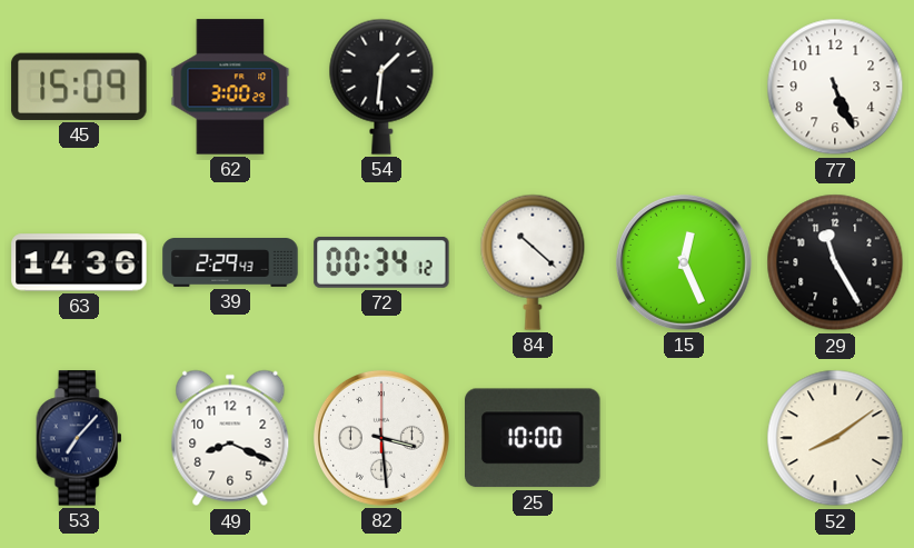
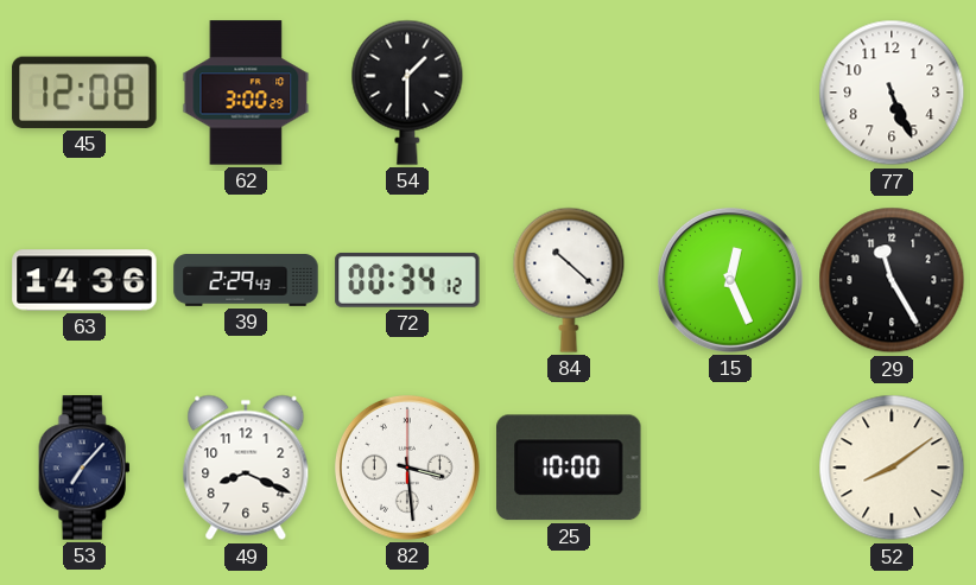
45: 15:09 -> 12:08
54: 1:31 -> 1:30
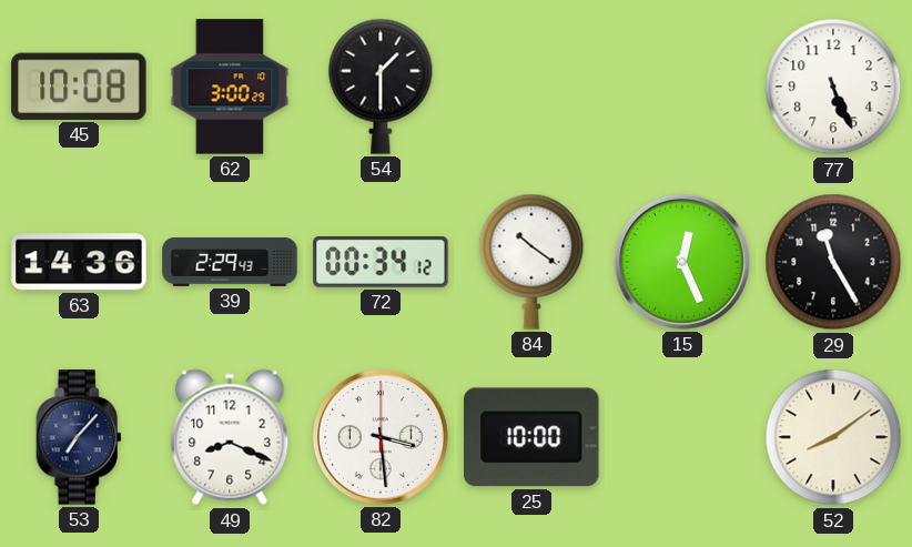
45: 12:08 -> 10:08
84: 10:22 -> 10:21
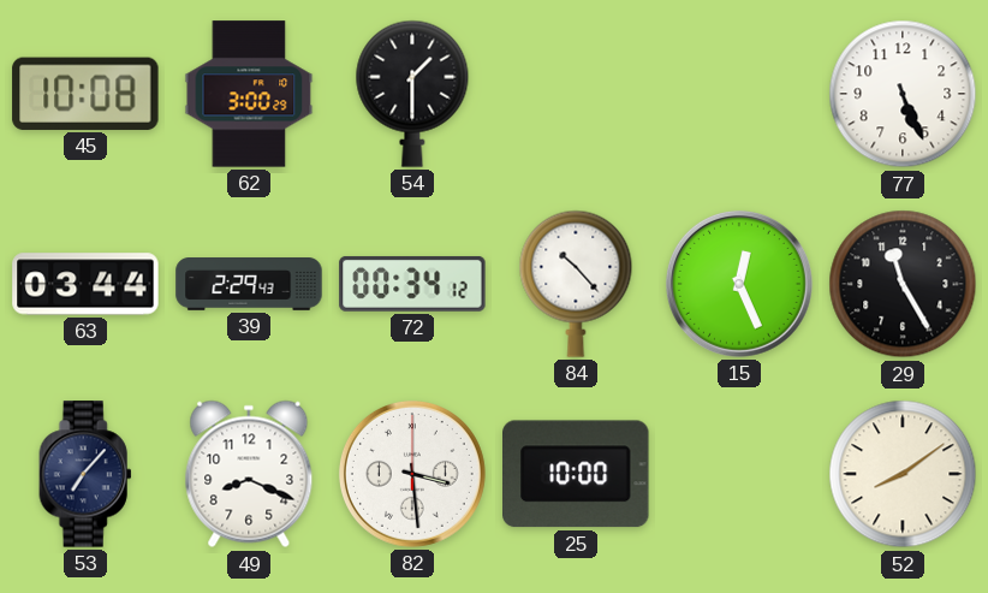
63: 14:36 -> 03:44
84: 10:21 -> 10:23
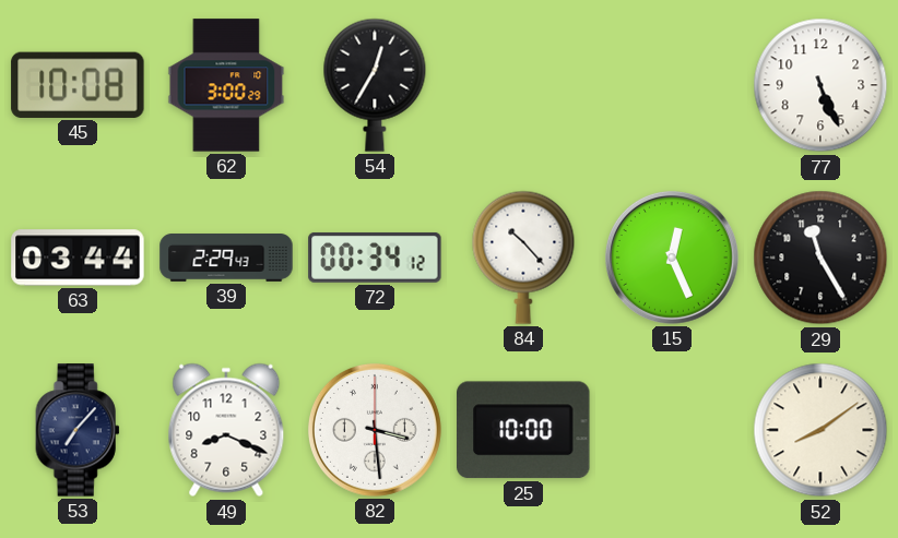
54: 1:30 -> 12:35
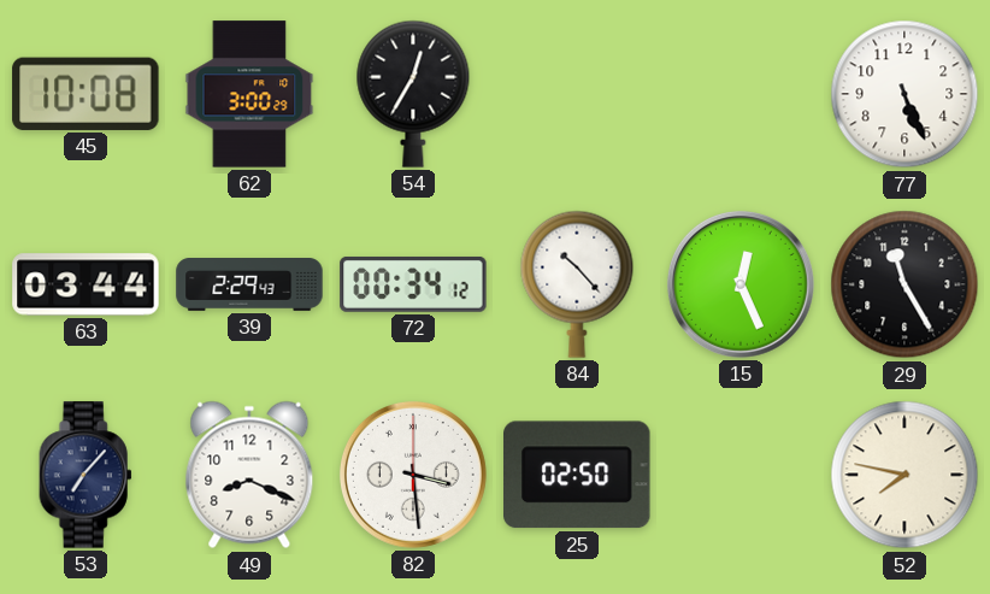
25: 10:00 -> 02:50
52: 8:09 -> 7:47
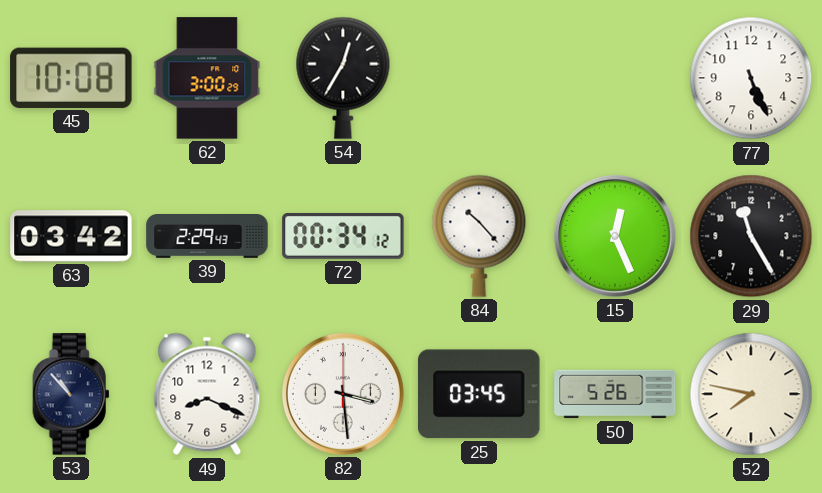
63: 03:44 -> 03:42
53: 7:07 -> 10:53
25: 02:50 -> 03:45
50: none -> 5:26
